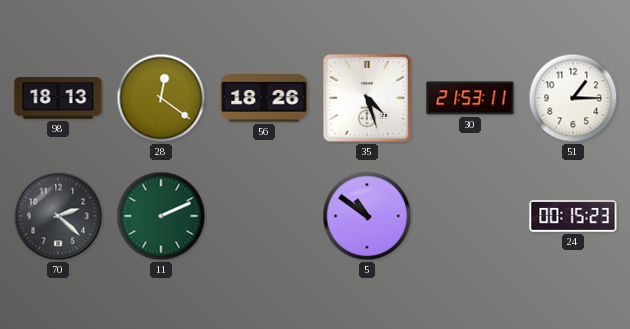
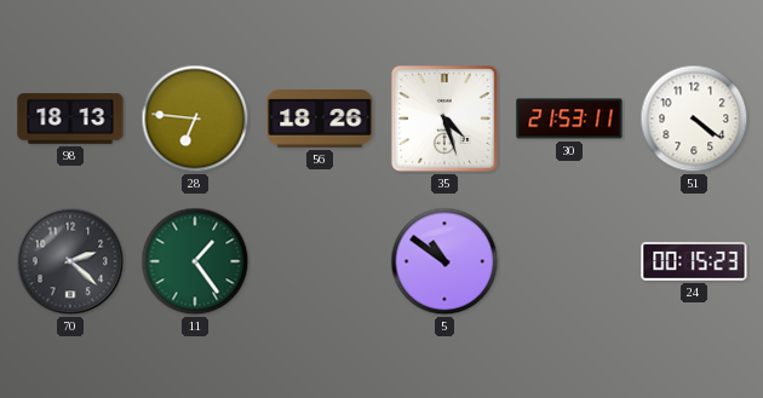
28: 12:21 -> 6:46
51: 1:15 -> 4:21
11: 2:11 -> 1:24
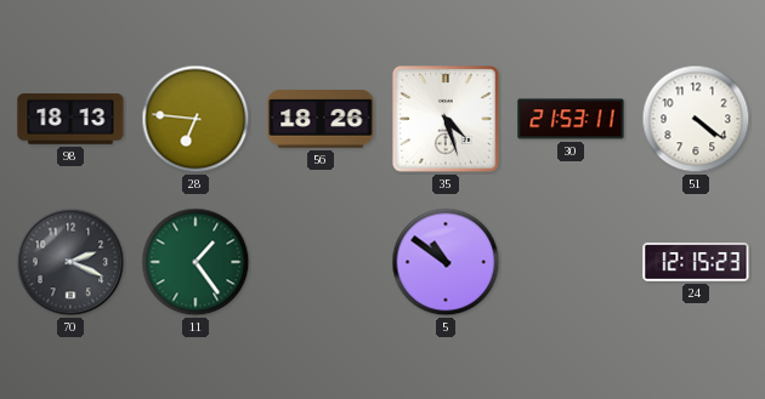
70: 2:22 -> 2:19
24: 00:15 -> 12:15
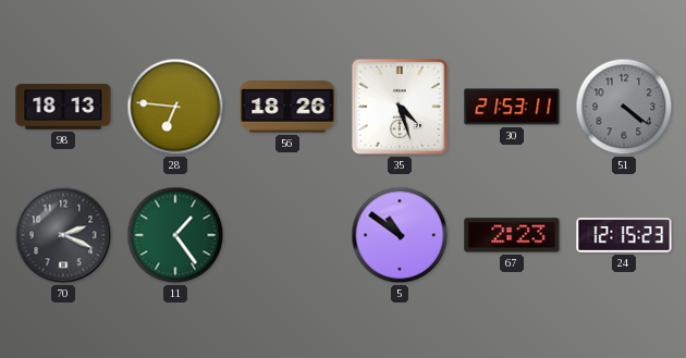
51 dial: white -> grey
67: none -> 2:23
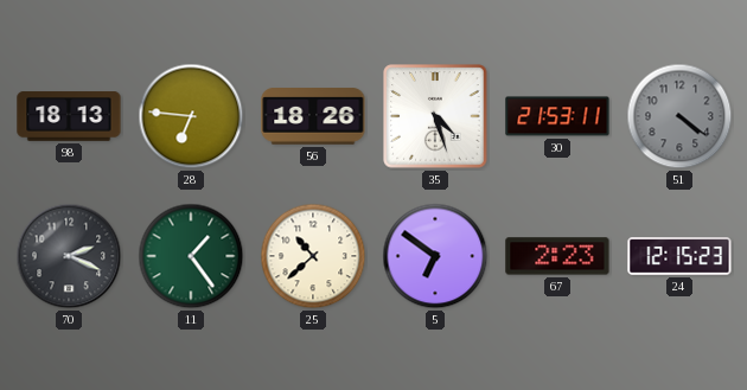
25: none -> 10:38
5: 10:51 -> 6:51
